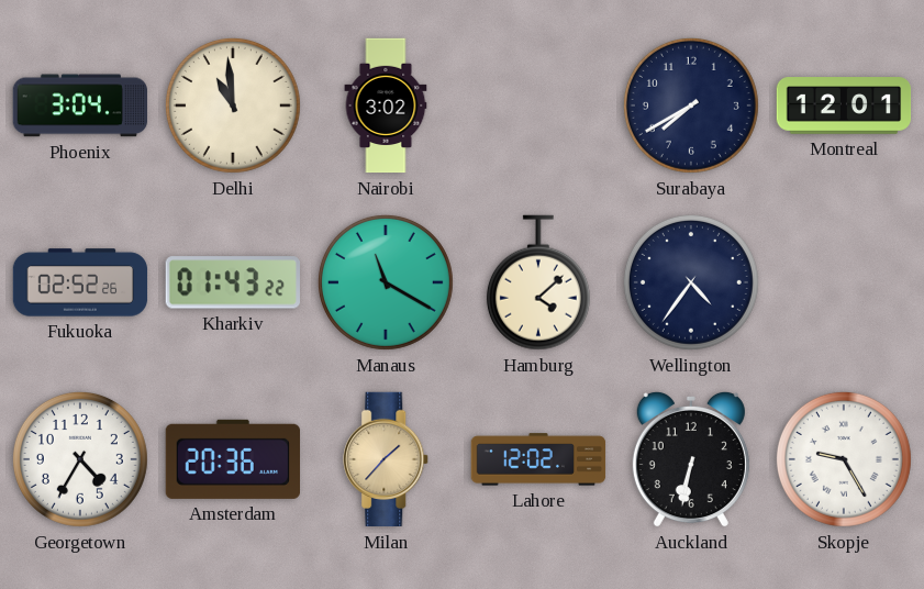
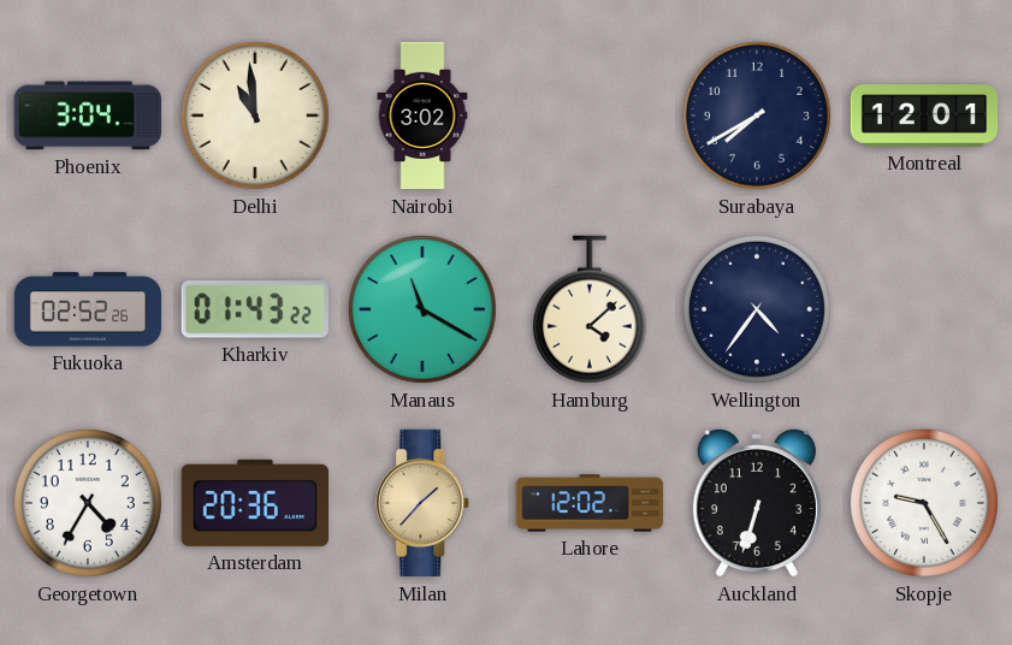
Auckland: 6:32 -> 6:33
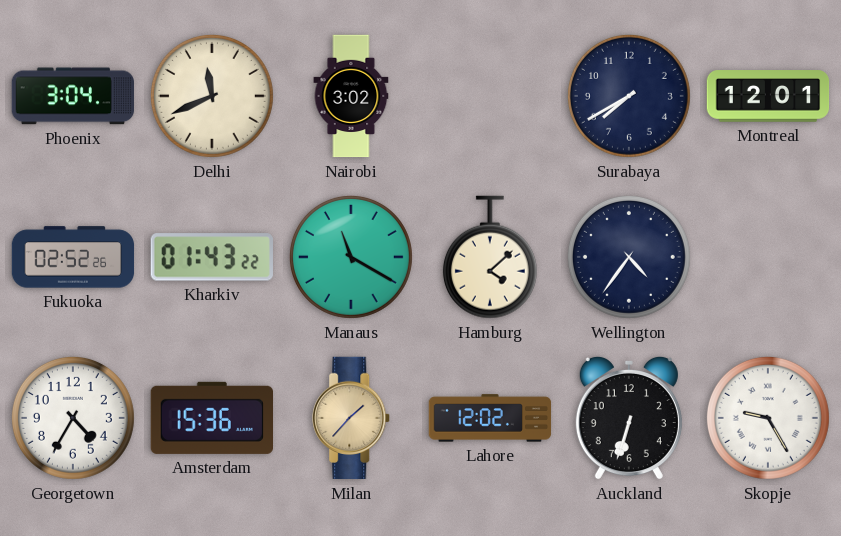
Delhi: 10:59 -> 11:41
Amsterdam: 20:36 -> 15:36
